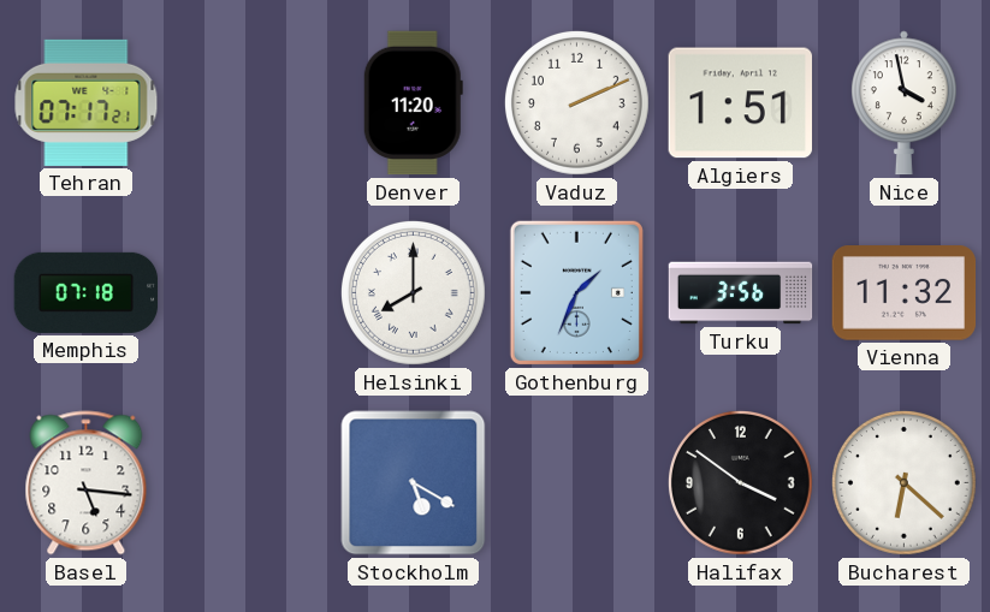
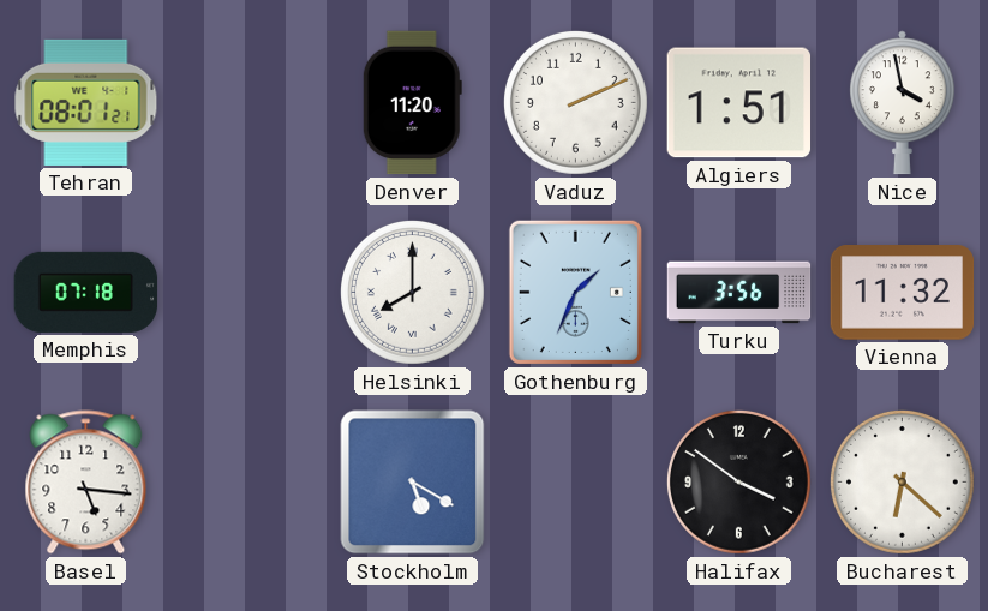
Tehran: 07:17 -> 08:01
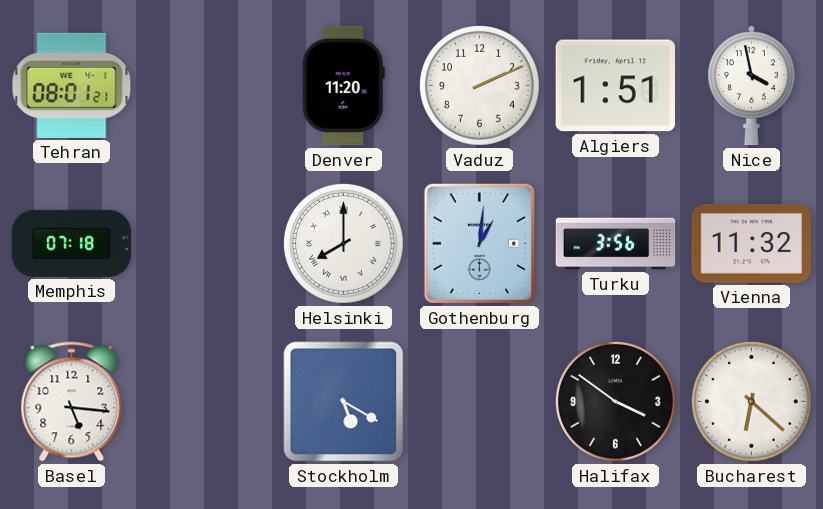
Gothenburg: 1:34 -> 1:01
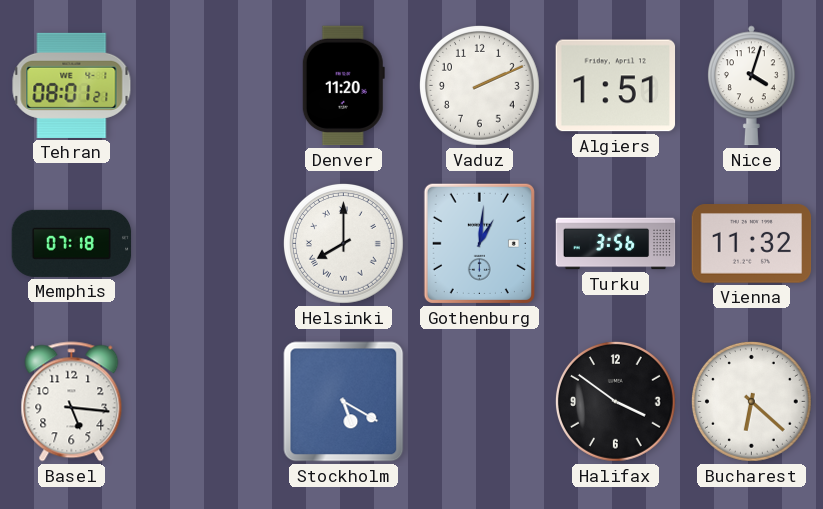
Nice: 3:58 -> 4:03
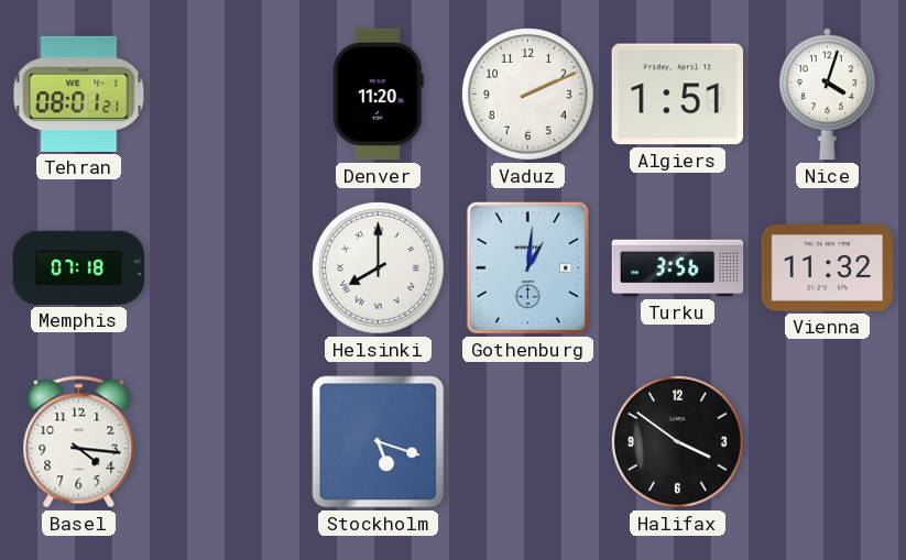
Basel: 5:16 -> 4:16
Stockholm: 5:20 -> 5:18
Bucharest: 6:22 -> none
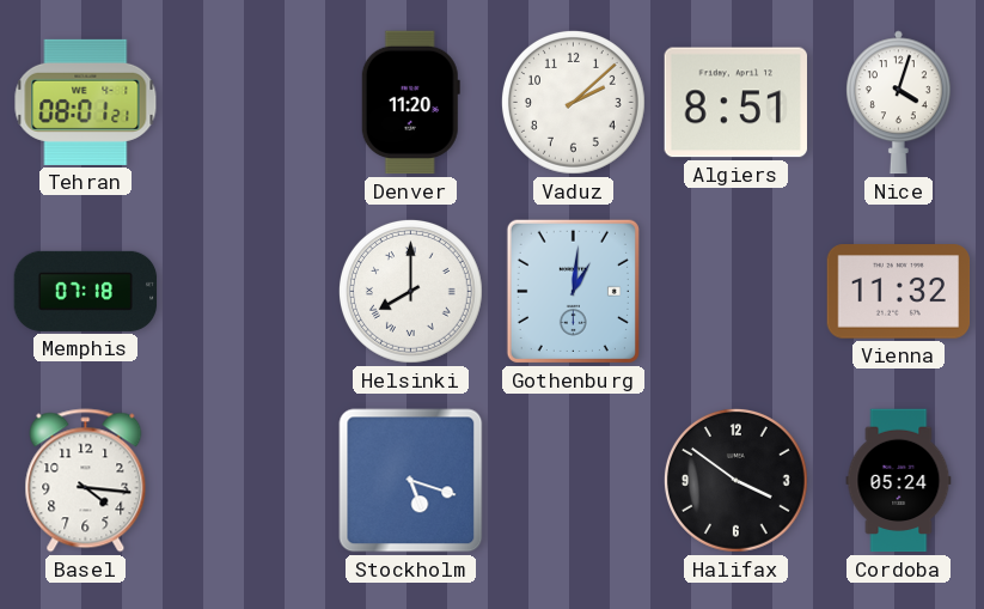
Vaduz: 2:11 -> 2:08
Algiers: 1:51 -> 8:51
Turku: 3:56 -> none
Cordoba: none -> 05:24
